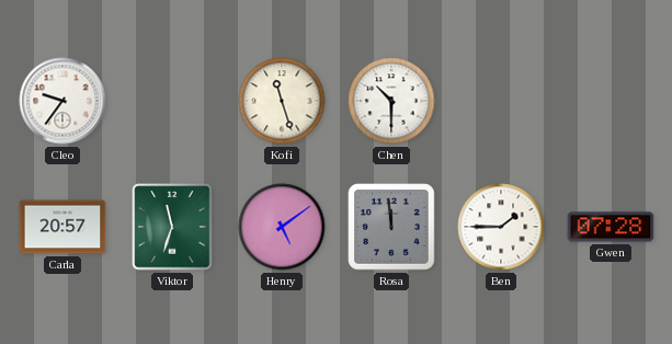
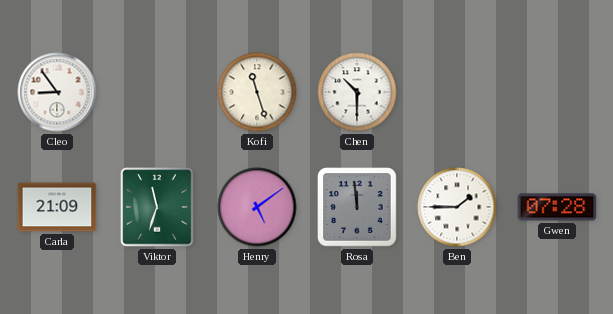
Cleo: 9:36 -> 8:54
Carla: 20:57 -> 21:09
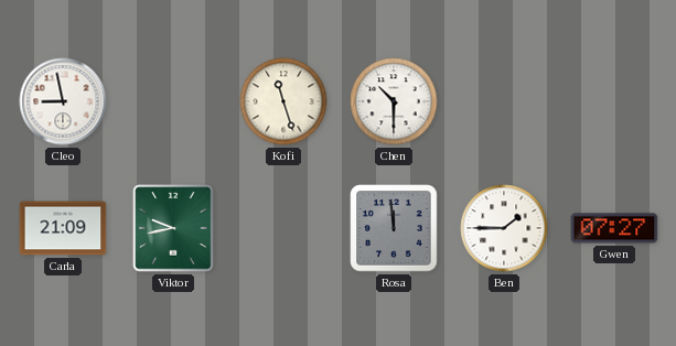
Cleo: 8:54 -> 8:58
Viktor: 11:33 -> 9:43
Henry: 5:09 -> none
Gwen: 07:28 -> 07:27
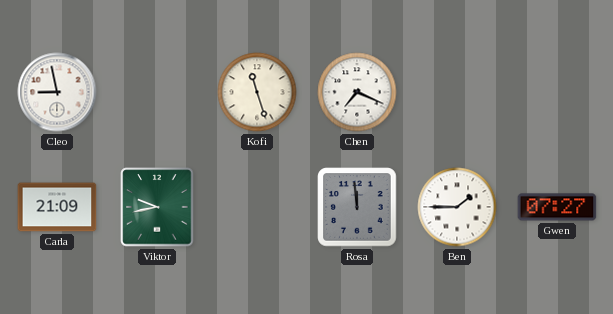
Chen: 10:30 -> 7:19
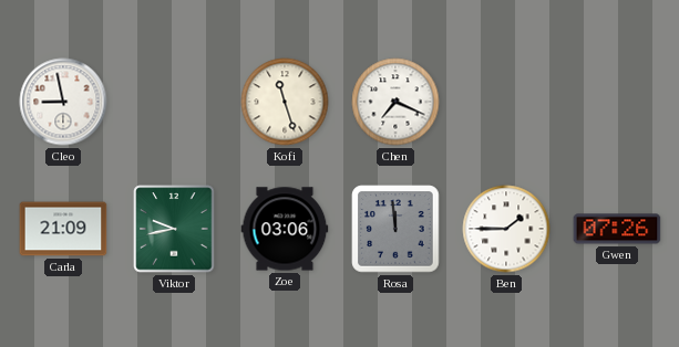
Zoe: none -> 03:06
Gwen: 07:27 -> 07:26
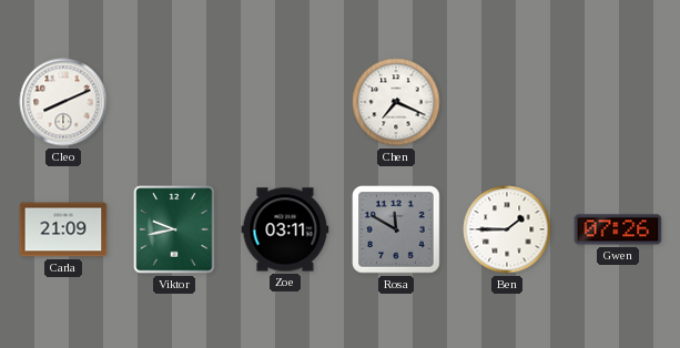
Cleo: 8:58 -> 8:11
Kofi: 11:27 -> none
Zoe: 03:06 -> 03:11
Rosa: 11:59 -> 11:50
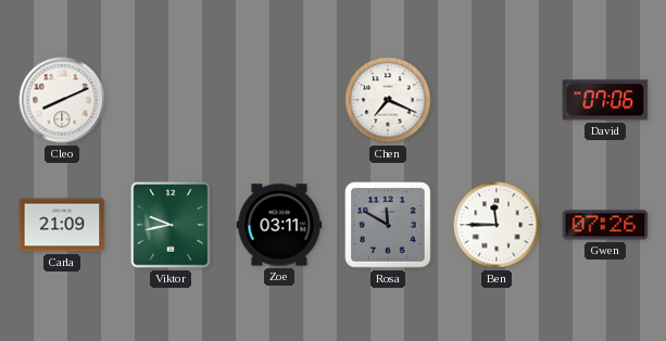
David: none -> 07:06
Ben: 1:45 -> 11:45
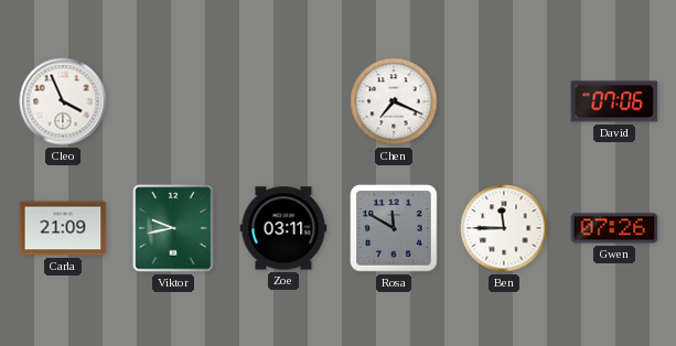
Cleo: 8:11 -> 3:56
